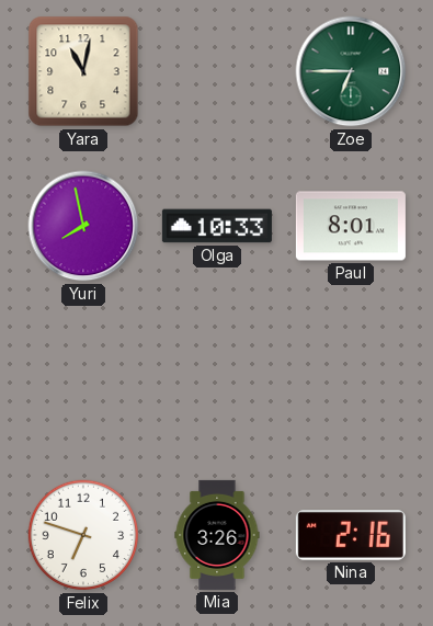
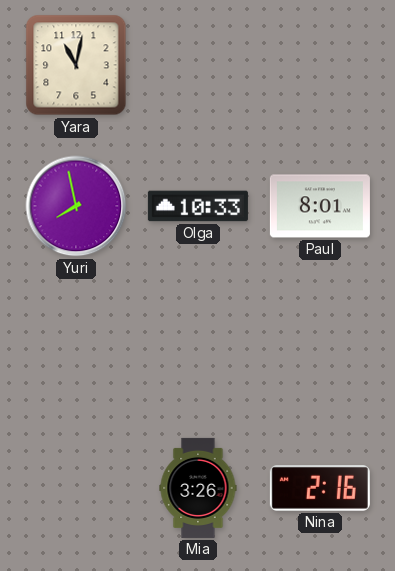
Zoe: 6:45 -> none
Felix: 6:48 -> none
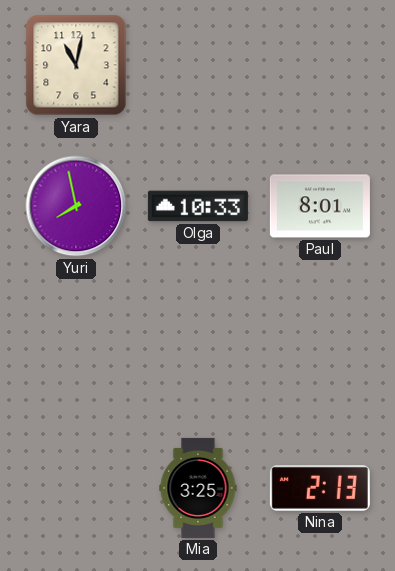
Mia: 3:26 -> 3:25
Nina: 2:16 -> 2:13
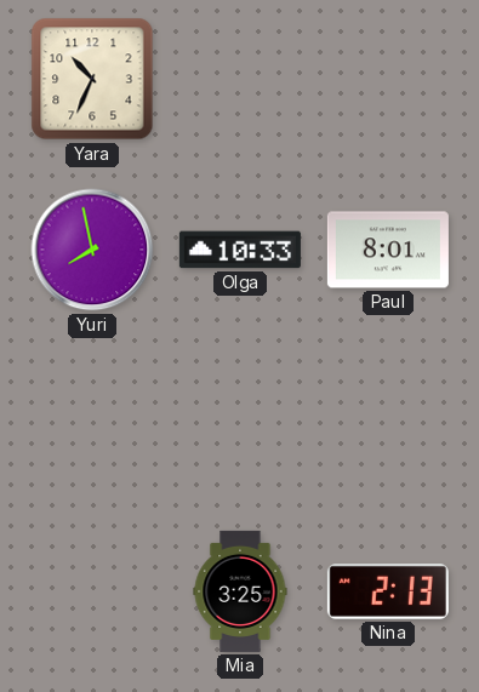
Yara: 11:02 -> 10:34
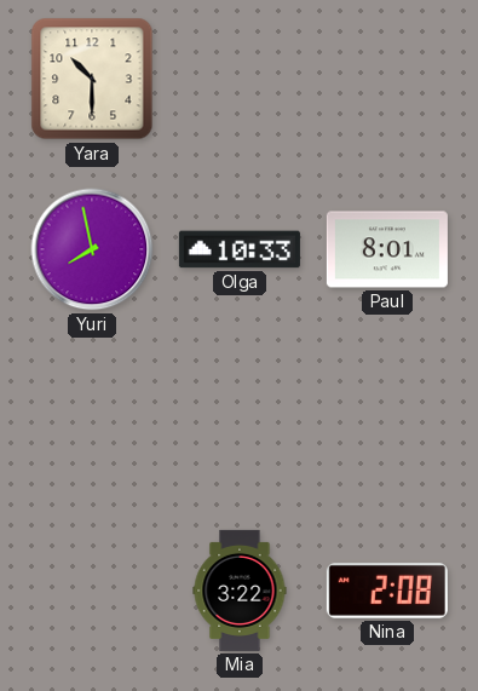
Yara: 10:34 -> 10:30
Mia: 3:25 -> 3:22
Nina: 2:13 -> 2:08
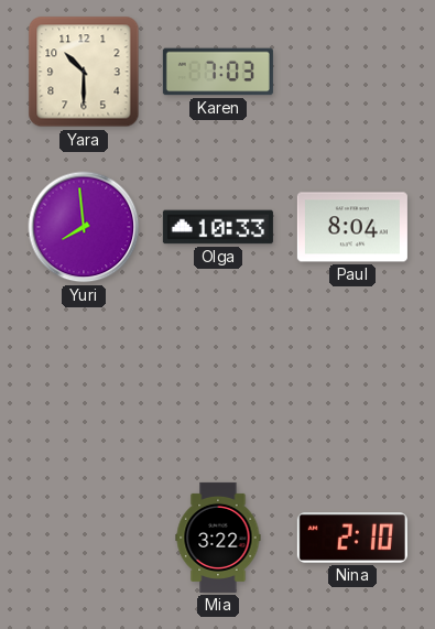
Karen: none -> 7:03
Yuri: 7:58 -> 7:59
Paul: 8:01 -> 8:04
Nina: 2:08 -> 2:10
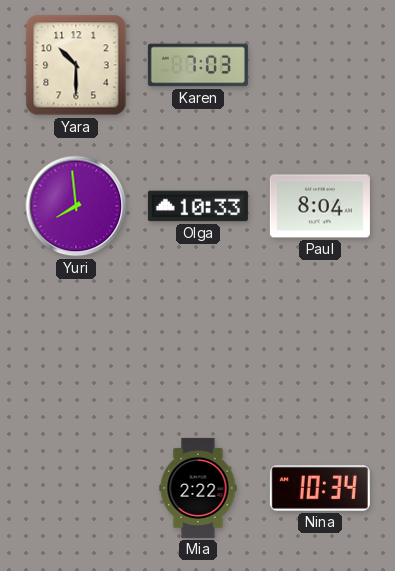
Mia: 3:22 -> 2:22
Nina: 2:10 -> 10:34
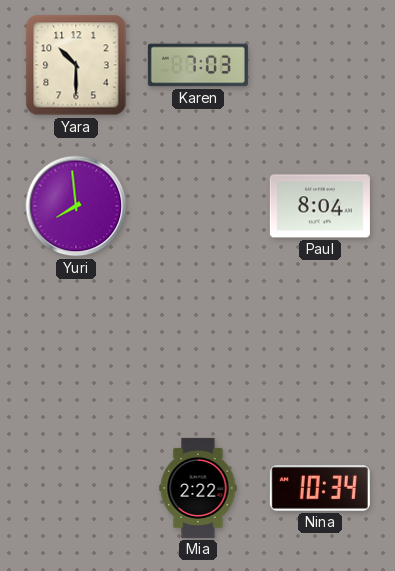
Olga: 10:33 -> none
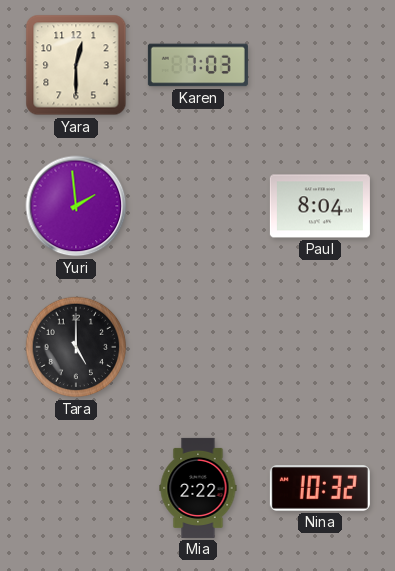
Yara: 10:30 -> 12:30
Yuri: 7:59 -> 1:59
Tara: none -> 5:00
Nina: 10:34 -> 10:32
